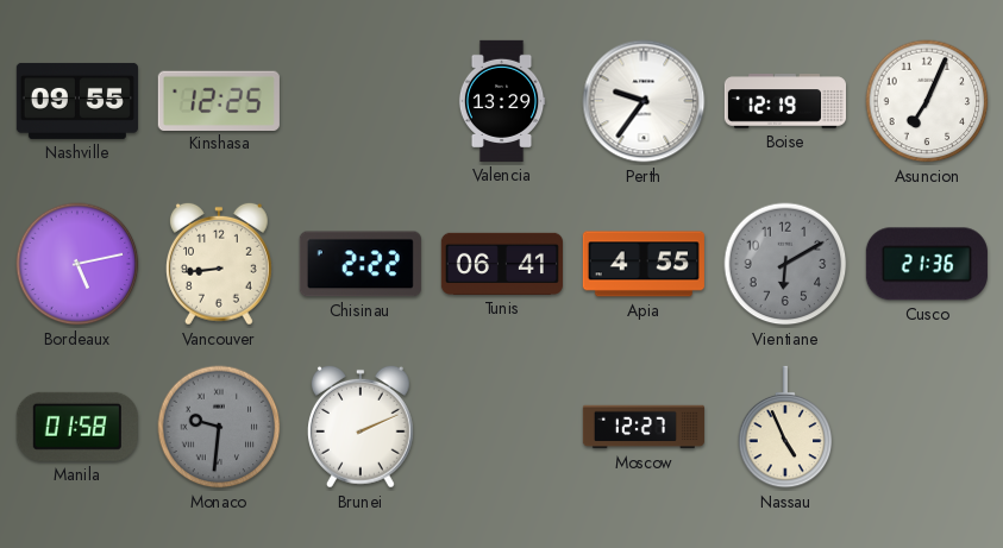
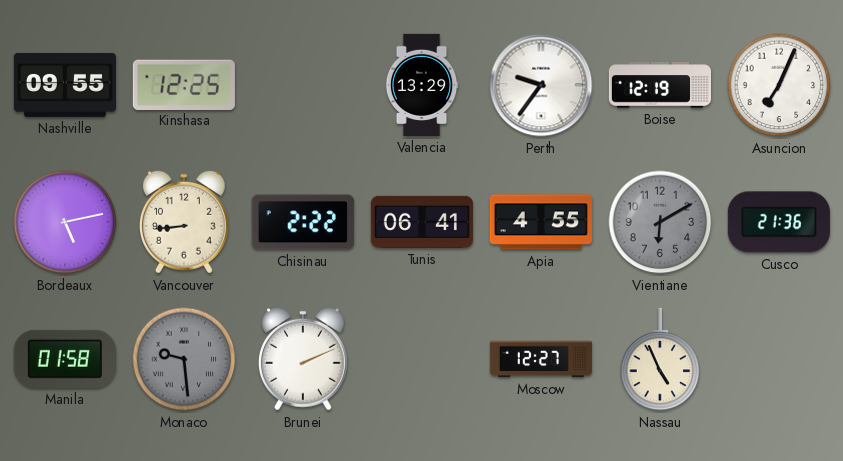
Monaco: 9:31 -> 9:29
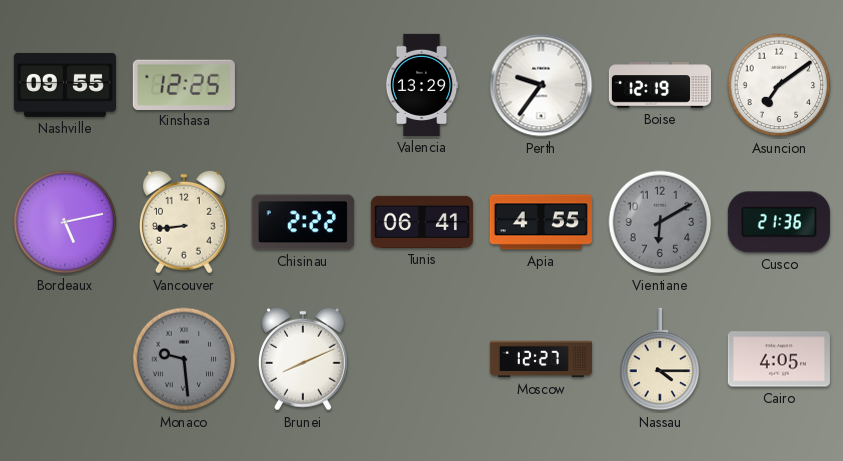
Asuncion: 7:04 -> 7:09
Manila: 01:58 -> none
Brunei: 2:11 -> 8:11
Nassau: 4:56 -> 4:15
Cairo: none -> 4:05
